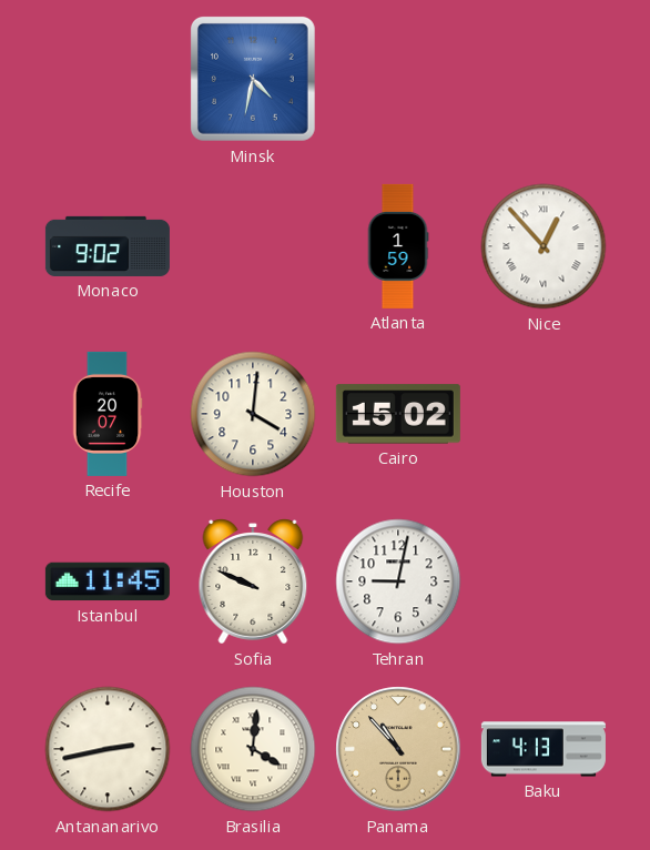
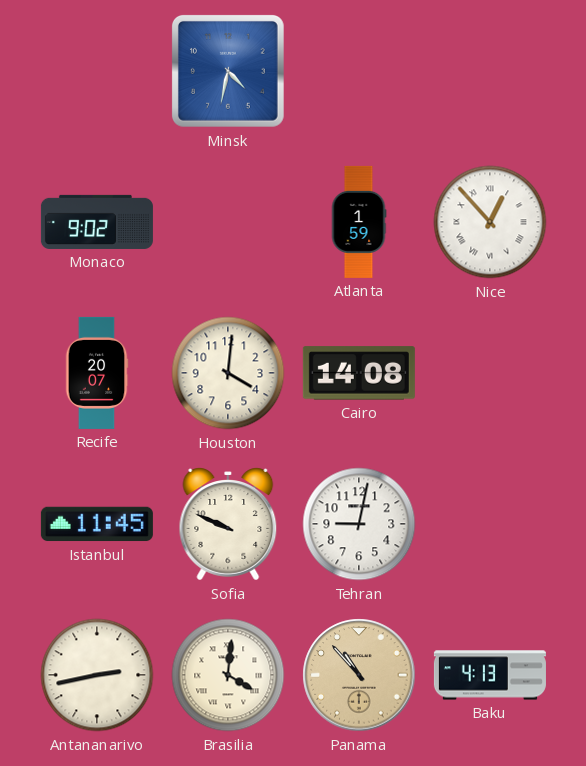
Cairo: 15:02 -> 14:08
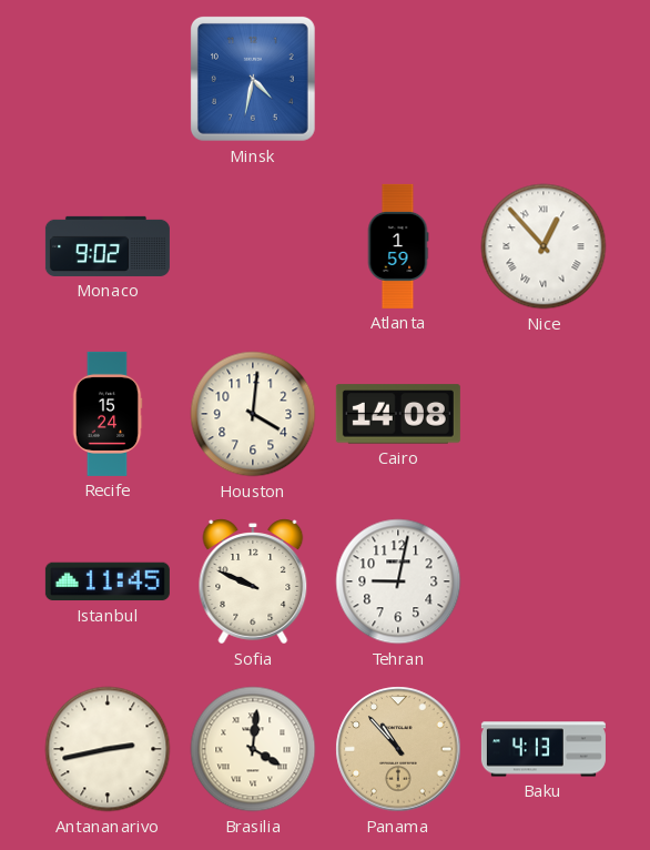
Recife: 20:07 -> 15:24
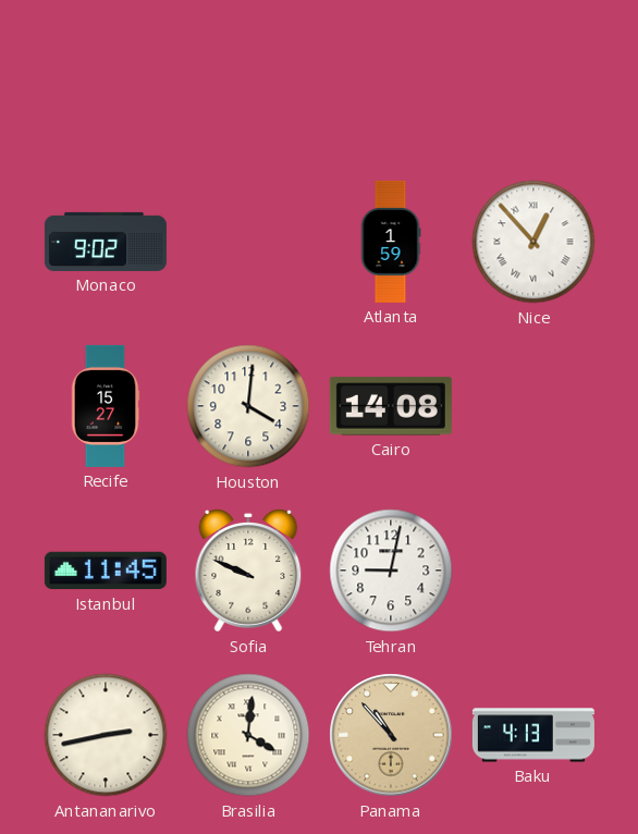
Minsk: 4:32 -> none
Recife: 15:24 -> 15:27
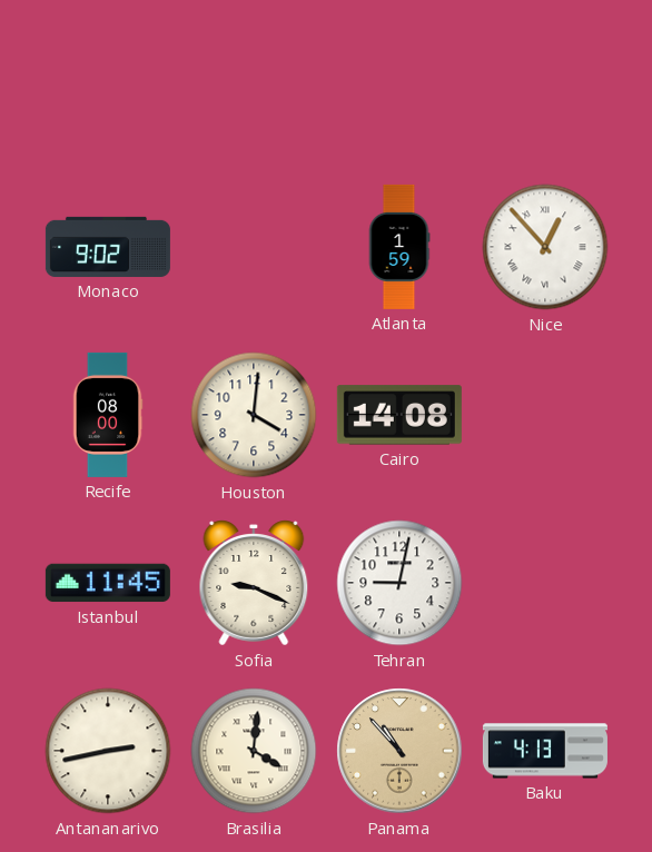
Recife: 15:27 -> 08:00
Sofia: 9:49 -> 9:19
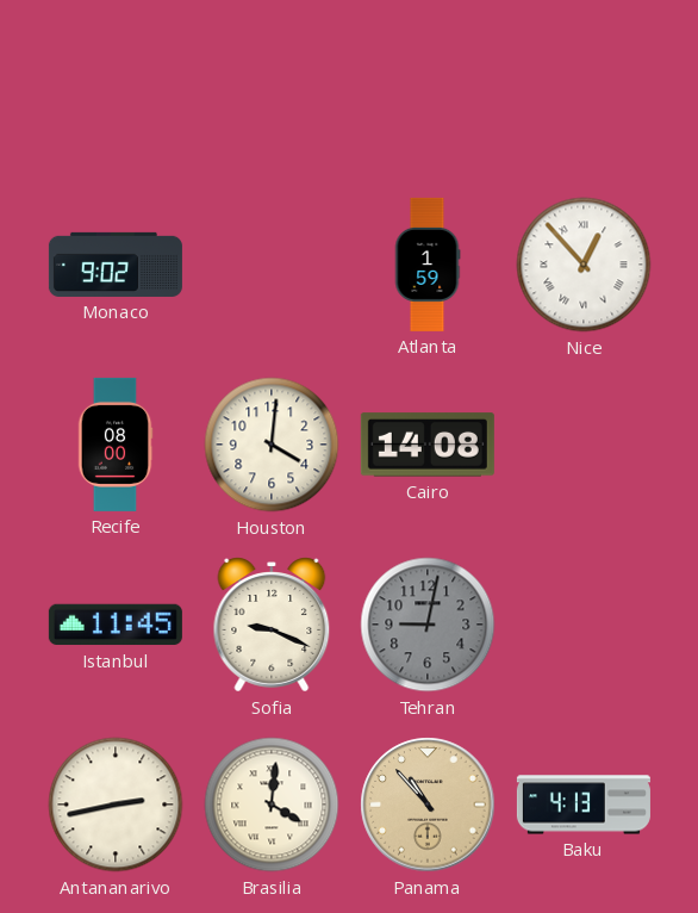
Tehran dial: white -> grey
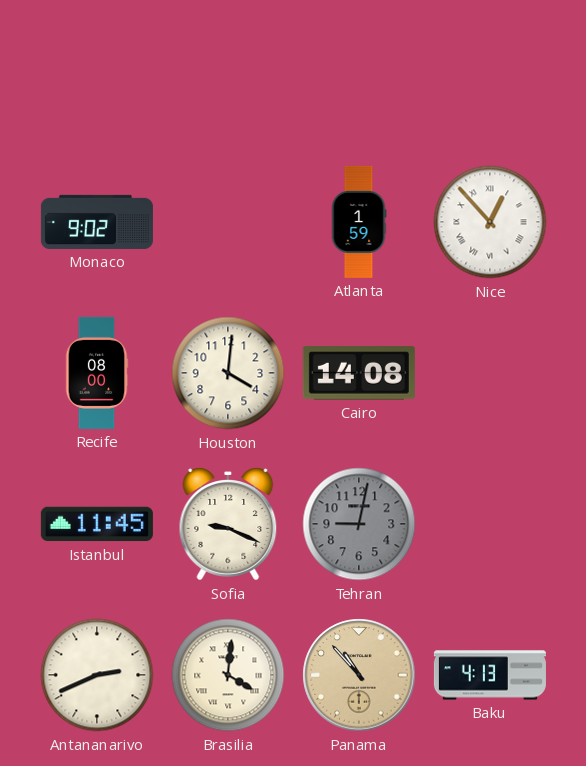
Antananarivo: 2:43 -> 2:41
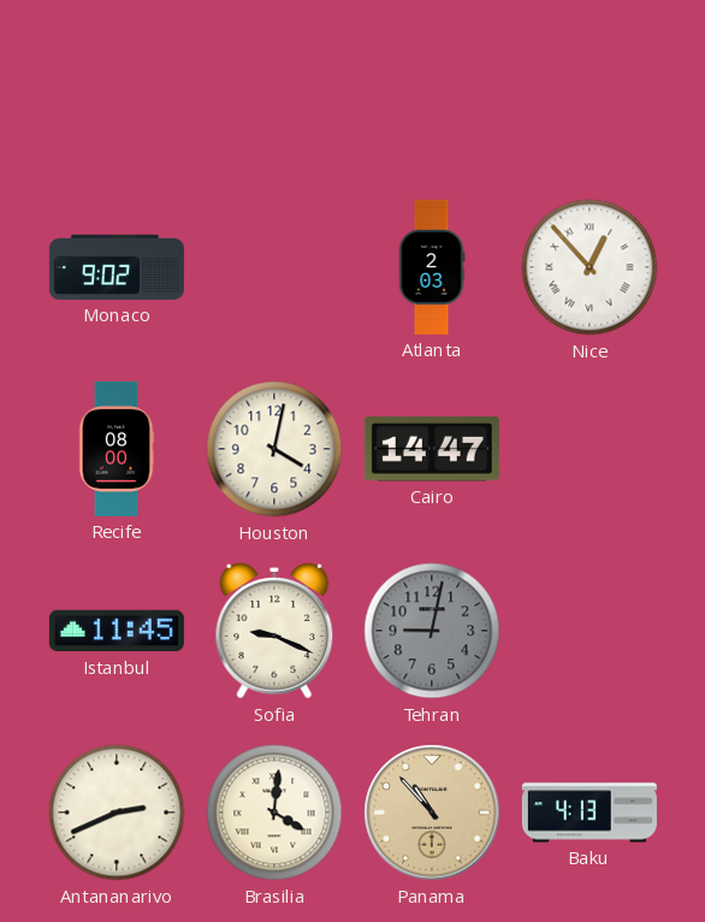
Atlanta: 1:59 -> 2:03
Houston: 4:01 -> 4:02
Cairo: 14:08 -> 14:47
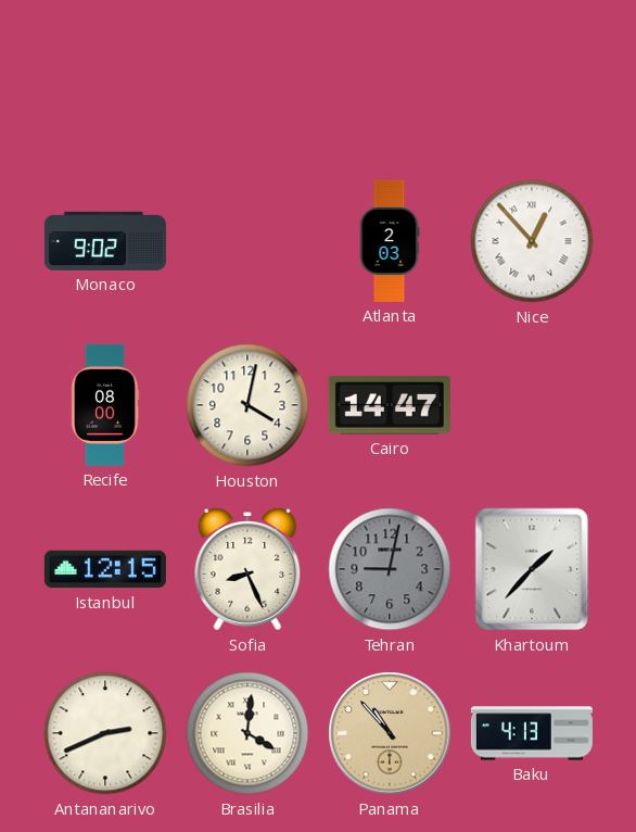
Istanbul: 11:45 -> 12:15
Sofia: 9:19 -> 8:26
Khartoum: none -> 1:37
